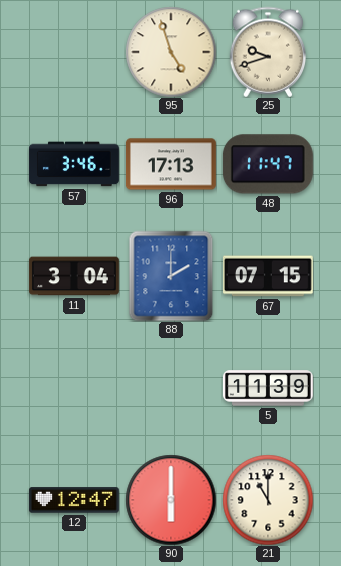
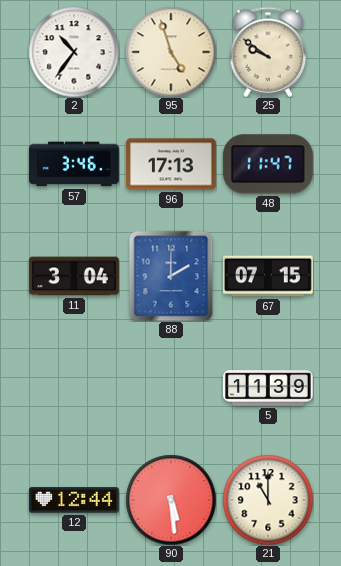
2: none -> 10:36
25: 9:42 -> 9:51
12: 12:47 -> 12:44
90: 6:00 -> 5:29
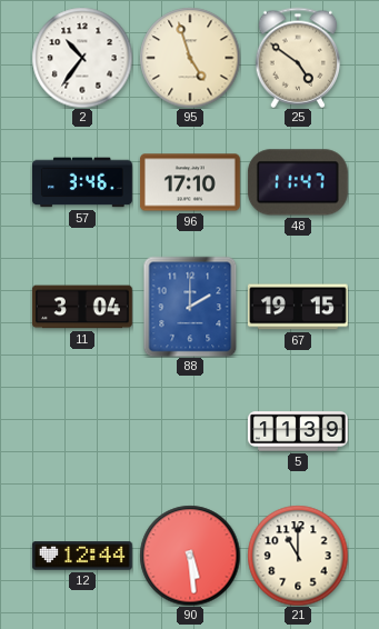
25: 9:51 -> 4:51
96: 17:13 -> 17:10
67: 07:15 -> 19:15
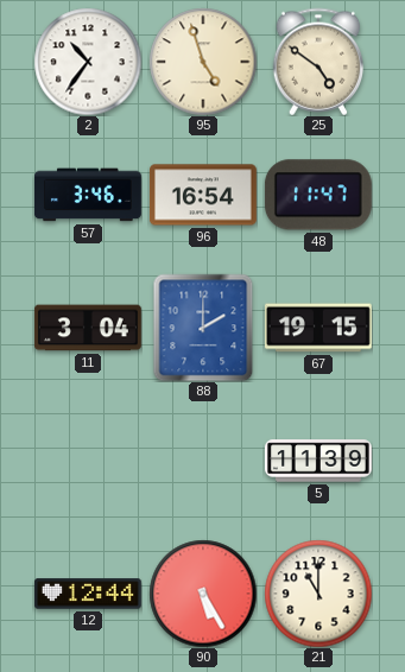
96: 17:10 -> 16:54
90: 5:29 -> 5:25
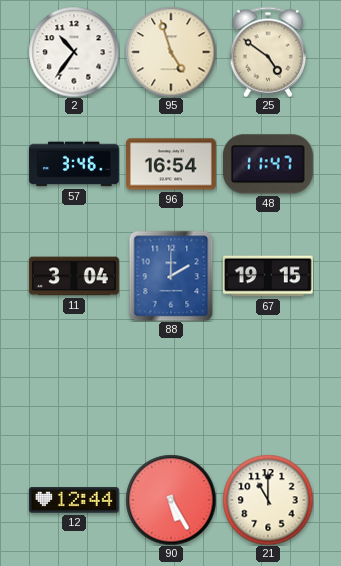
5: 11:39 -> none
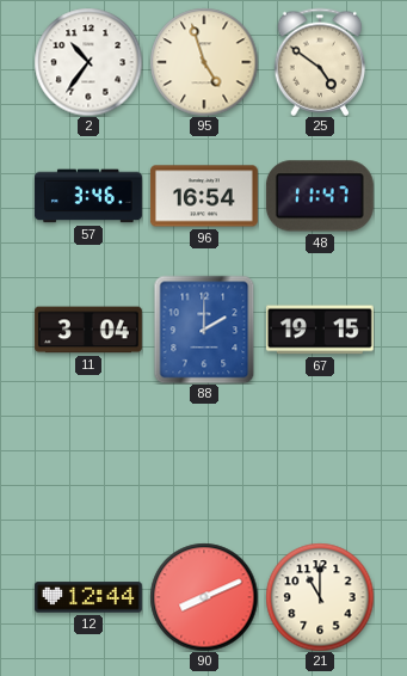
90: 5:25 -> 8:11
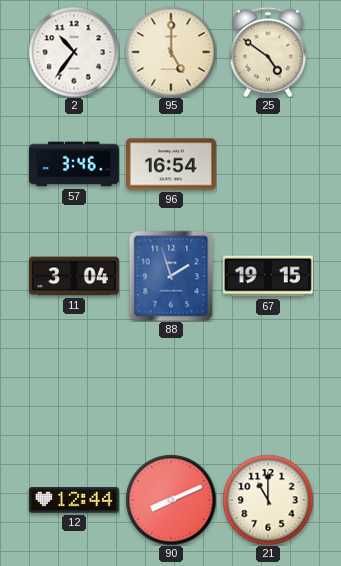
95: 4:57 -> 5:00
48: 11:47 -> none
88: 2:00 -> 1:57
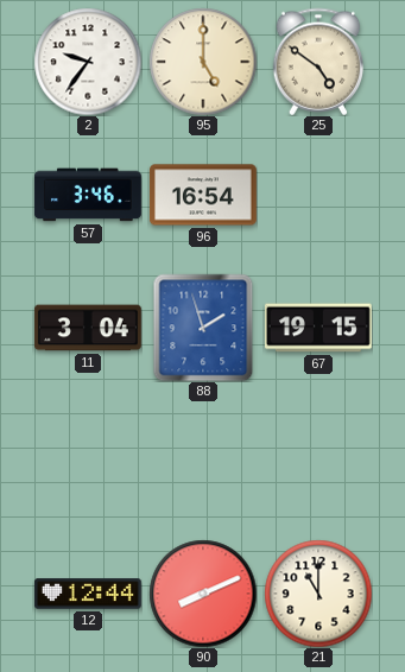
2: 10:36 -> 9:36
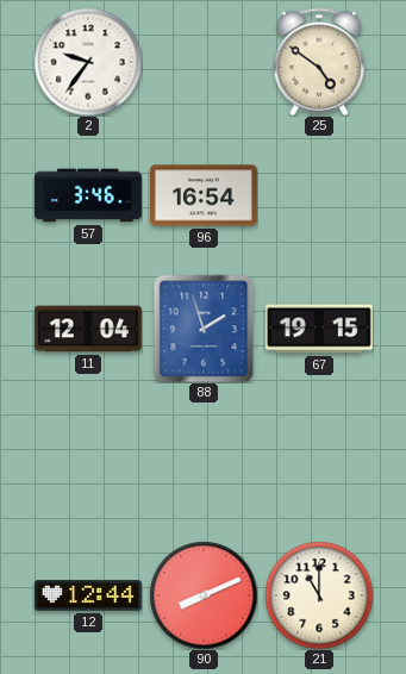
95: 5:00 -> none
11: 3:04 -> 12:04
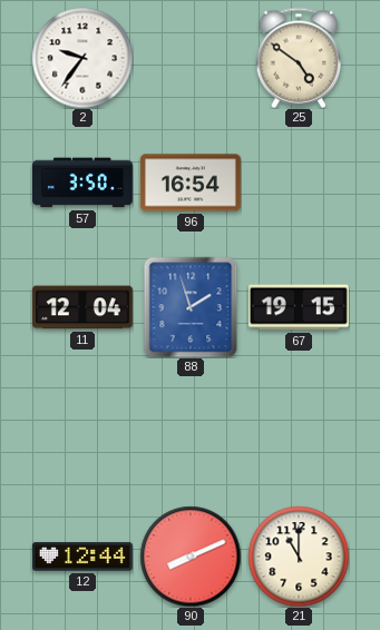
57: 3:46 -> 3:50
